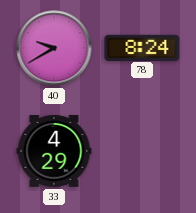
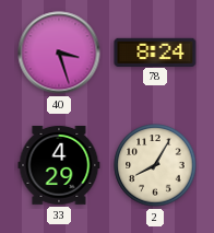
40: 9:40 -> 3:27
2: none -> 8:05
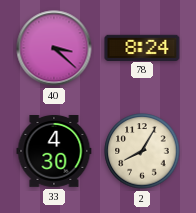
40: 3:27 -> 3:22
33: 4:29 -> 4:30
